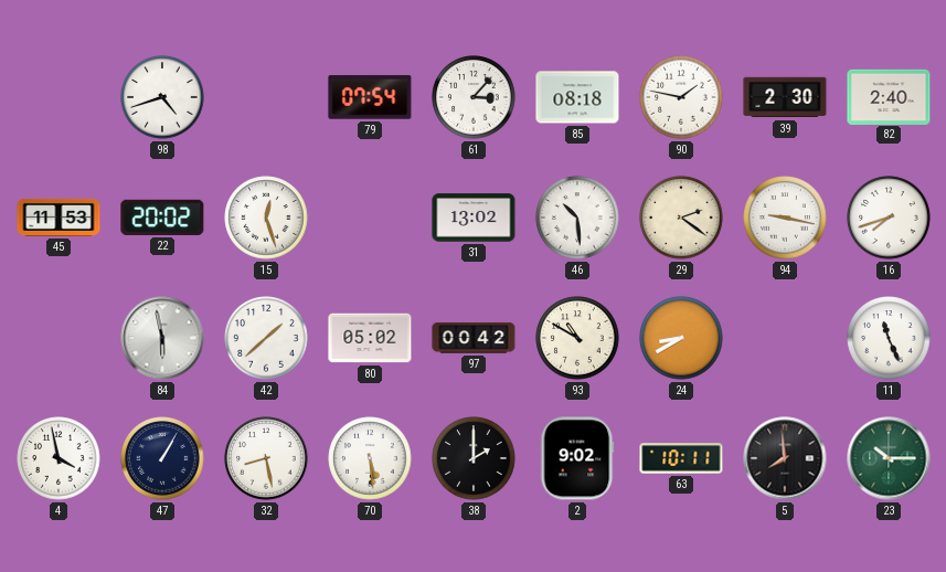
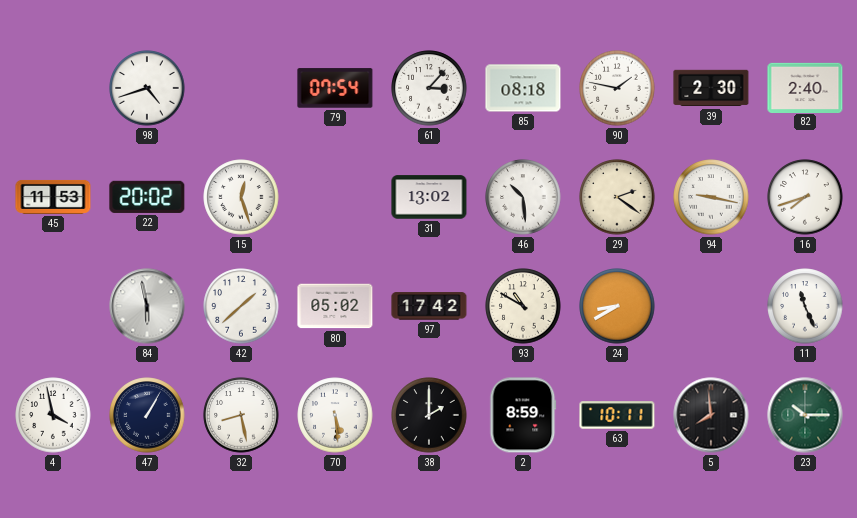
97: 00:42 -> 17:42
2: 9:02 -> 8:59
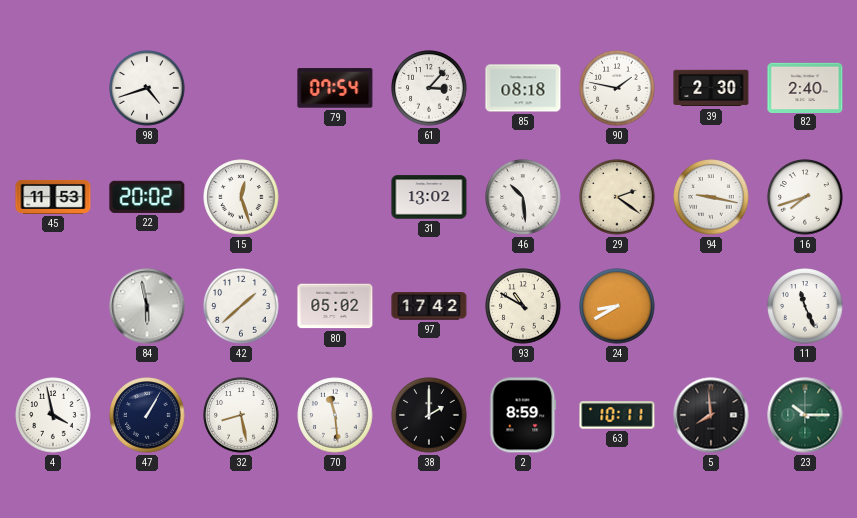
70: 5:29 -> 11:29
